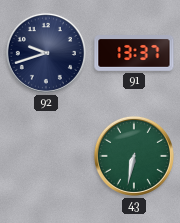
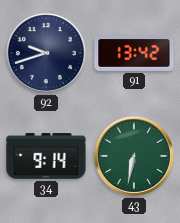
91: 13:37 -> 13:42
34: none -> 9:14
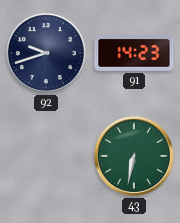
91: 13:42 -> 14:23
34: 9:14 -> none
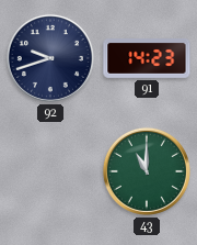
43: 6:32 -> 11:00
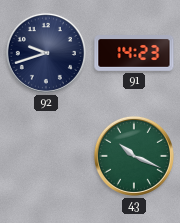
43: 11:00 -> 10:19
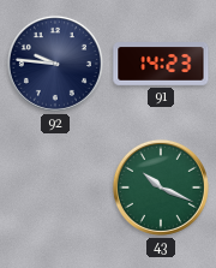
92: 9:42 -> 9:46
